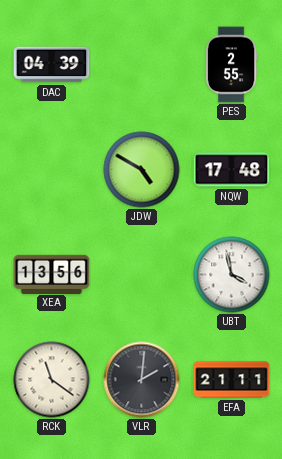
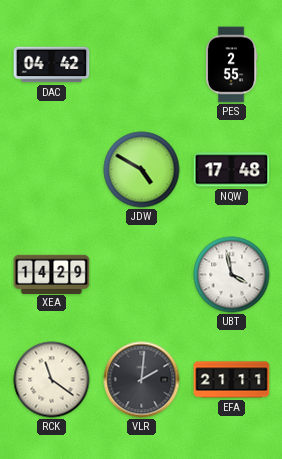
DAC: 04:39 -> 04:42
XEA: 13:56 -> 14:29
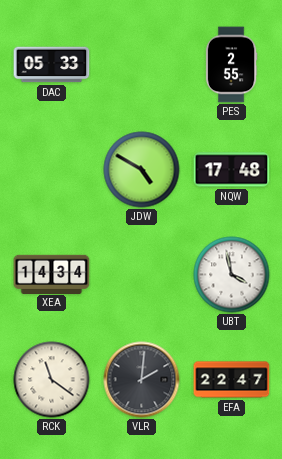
DAC: 04:42 -> 05:33
XEA: 14:29 -> 14:34
EFA: 21:11 -> 22:47
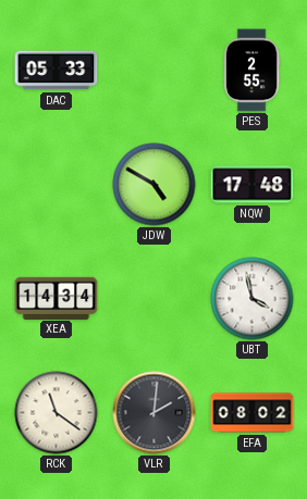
EFA: 22:47 -> 08:02
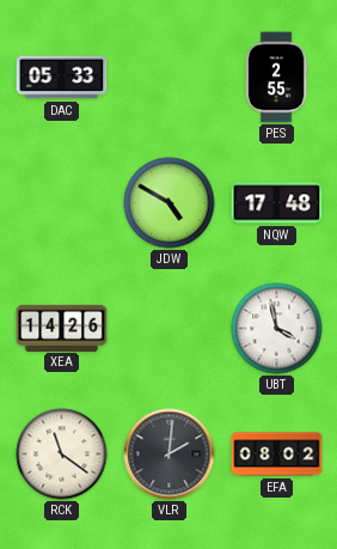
XEA: 14:34 -> 14:26
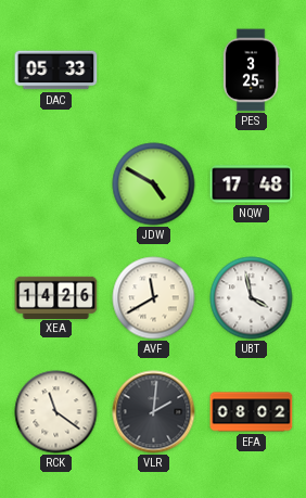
PES: 2:55 -> 3:25
AVF: none -> 11:40
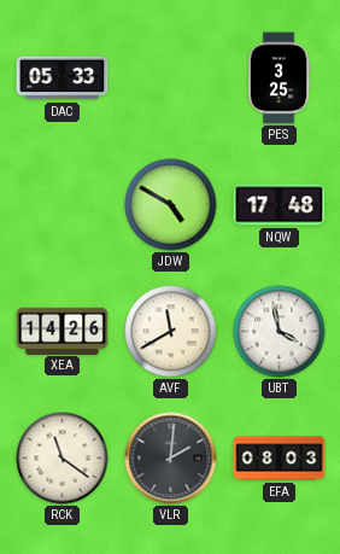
EFA: 08:02 -> 08:03
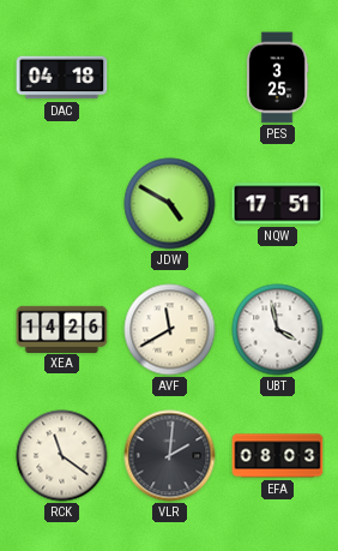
DAC: 05:33 -> 04:18
NQW: 17:48 -> 17:51
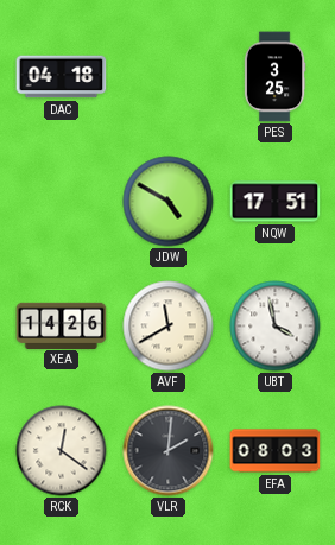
RCK: 11:21 -> 12:21
